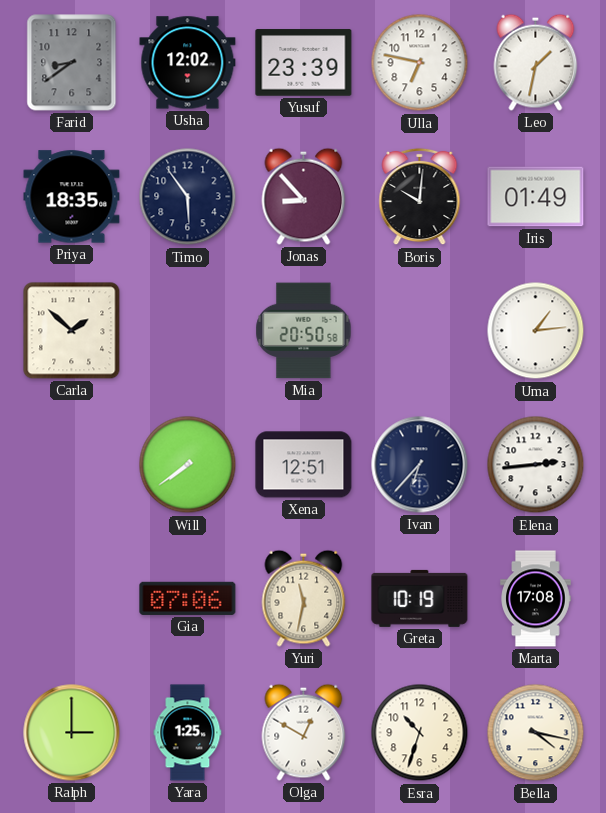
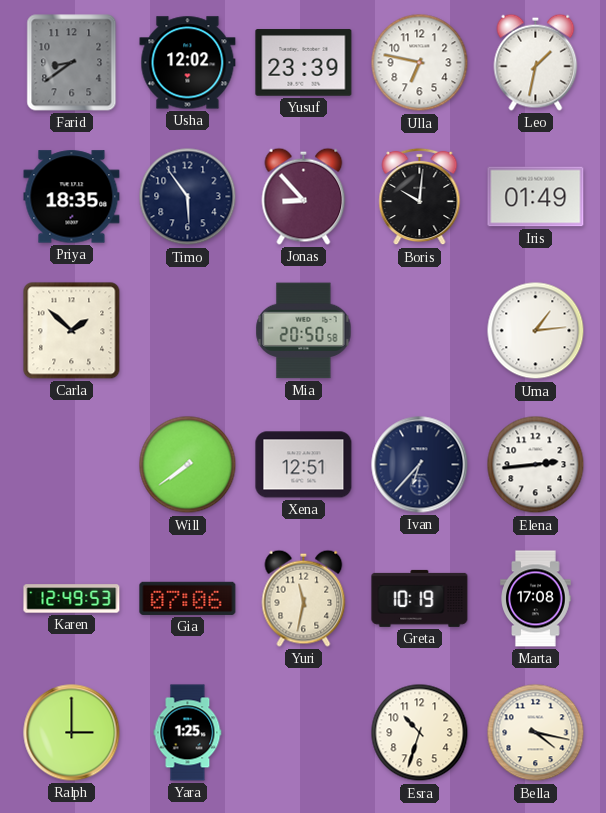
Karen: none -> 12:49
Olga: 12:50 -> none
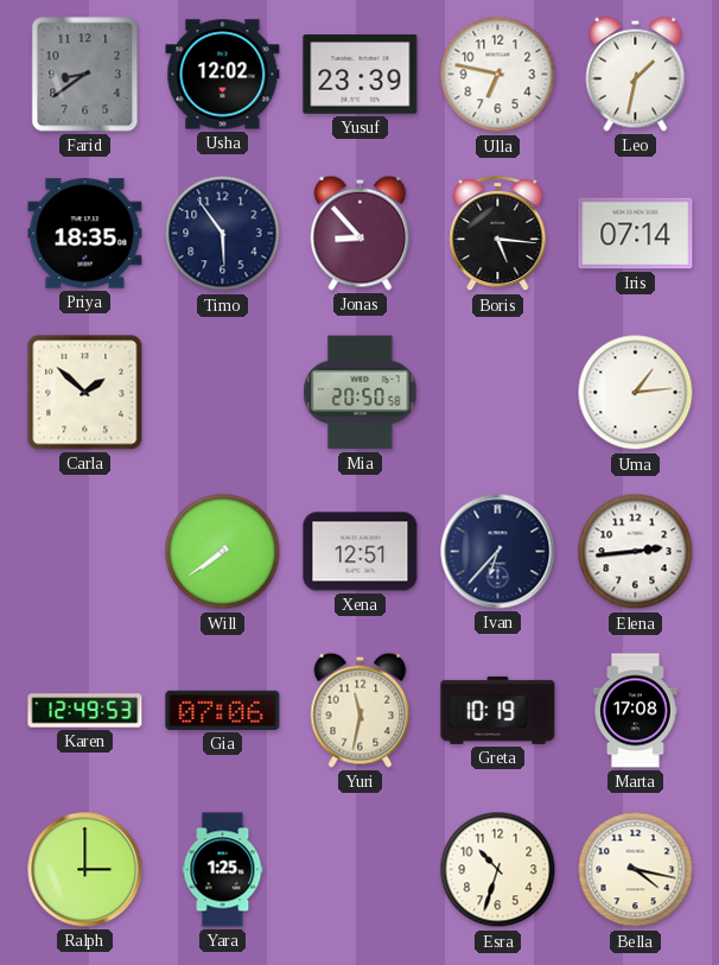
Boris: 10:01 -> 5:16
Iris: 01:49 -> 07:14
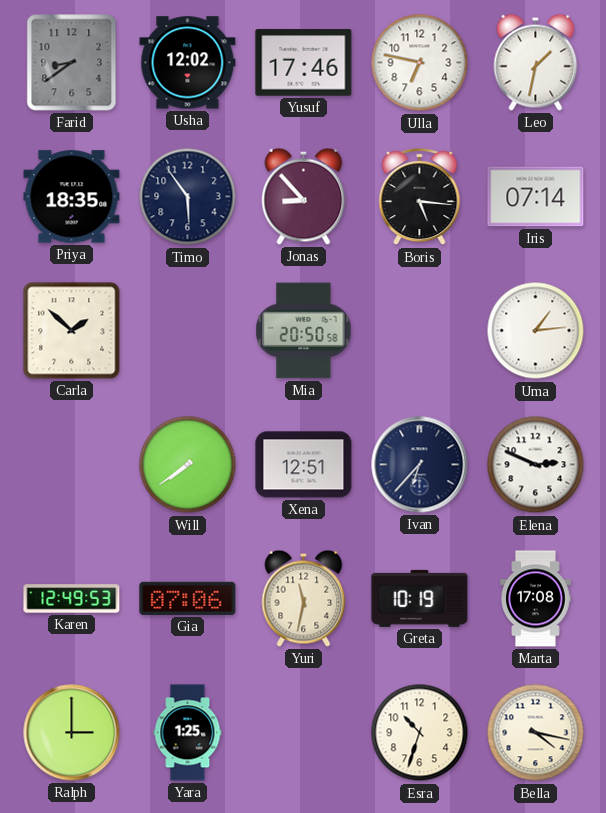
Yusuf: 23:39 -> 17:46
Elena: 2:44 -> 2:49
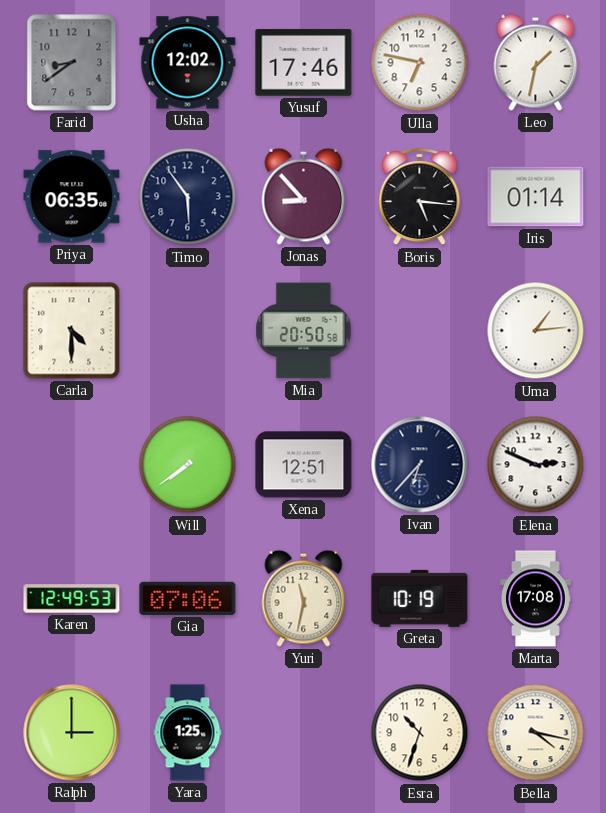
Priya: 18:35 -> 06:35
Iris: 07:14 -> 01:14
Carla: 1:52 -> 4:30
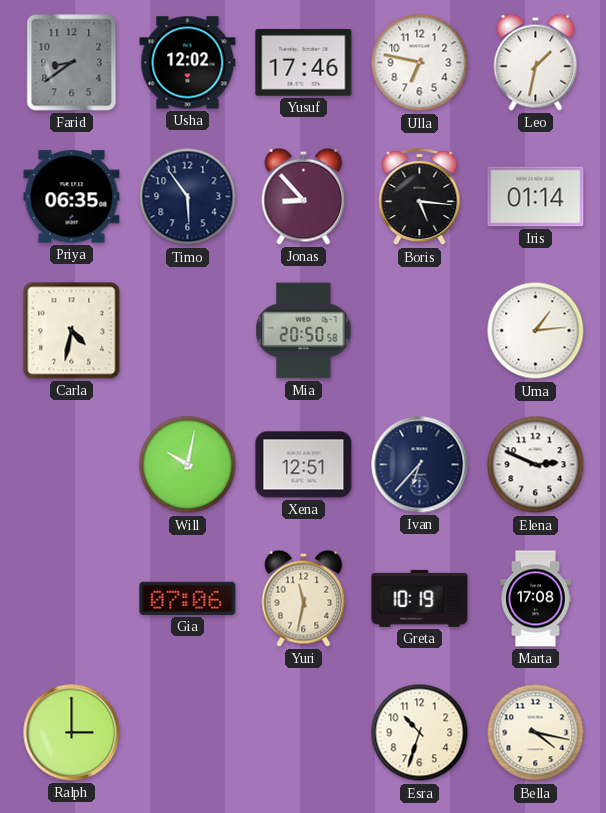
Carla: 4:30 -> 4:32
Will: 7:39 -> 10:02
Karen: 12:49 -> none
Yara: 1:25 -> none
